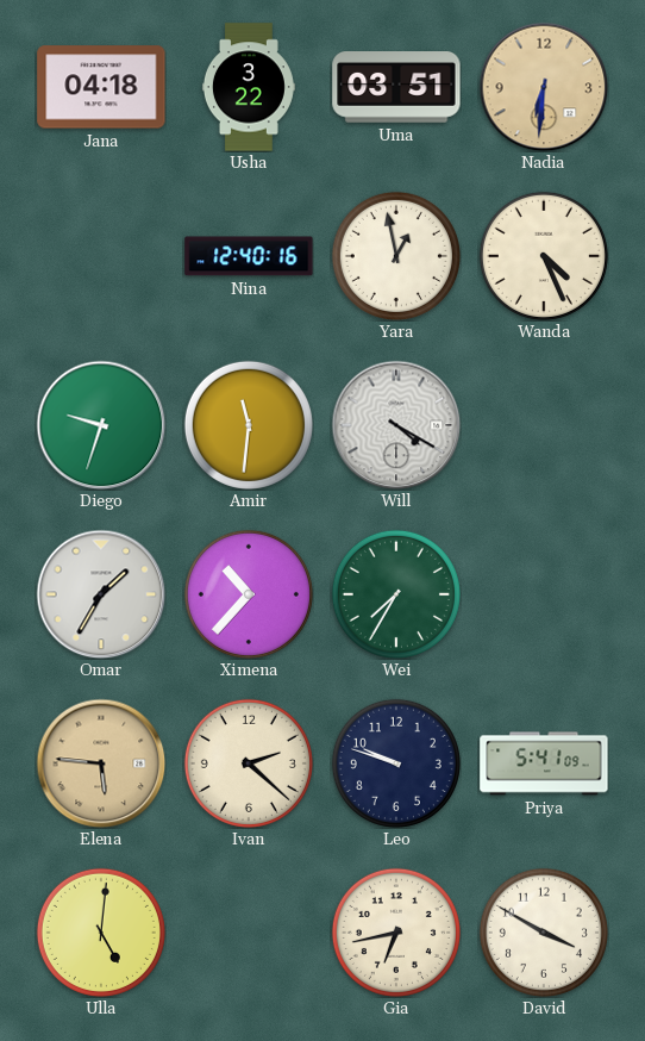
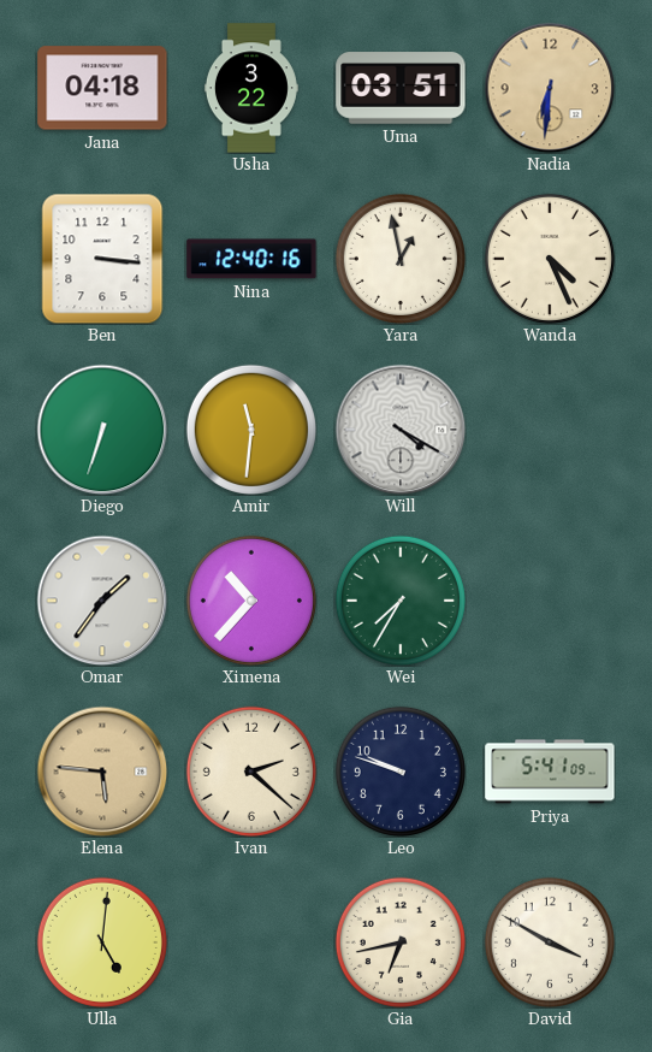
Ben: none -> 3:16
Diego: 9:33 -> 6:33
Omar: 1:35 -> 1:36
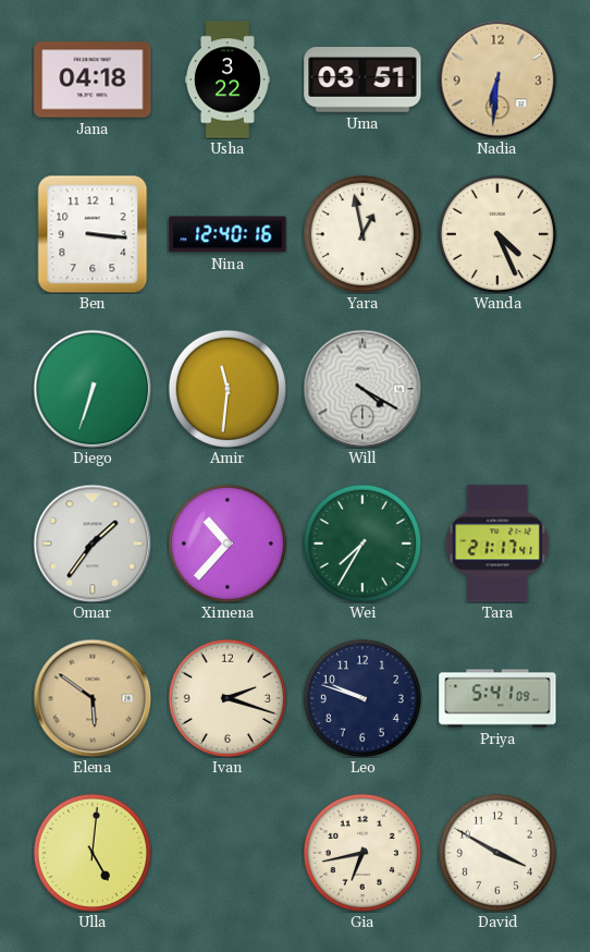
Tara: none -> 21:17
Elena: 5:46 -> 5:51
Ivan: 2:22 -> 2:18
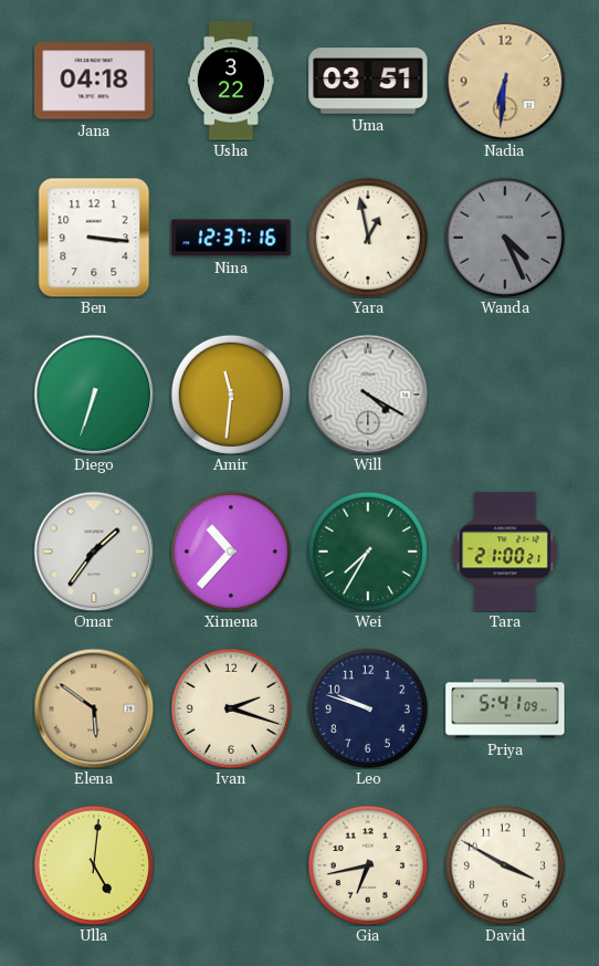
Nina: 12:40 -> 12:37
Wanda dial: cream -> grey
Tara: 21:17 -> 21:00
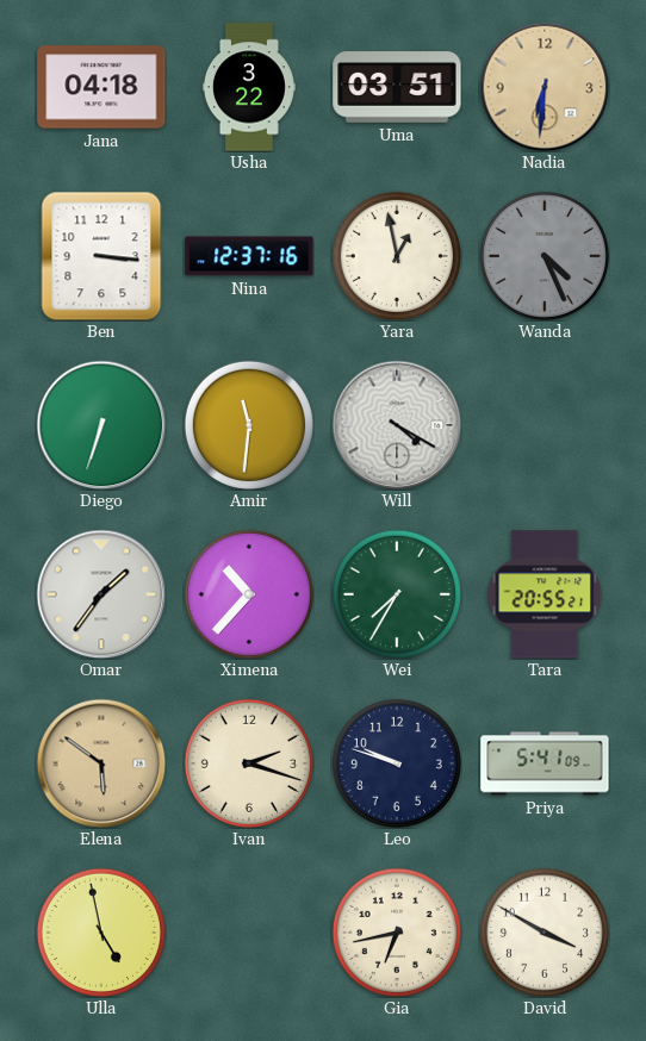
Tara: 21:00 -> 20:55
Ulla: 5:01 -> 4:58
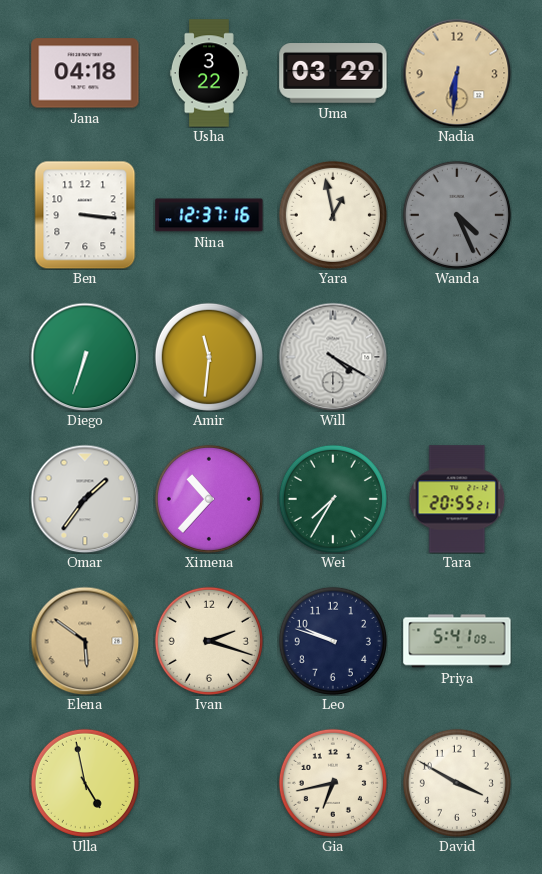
Uma: 03:51 -> 03:29
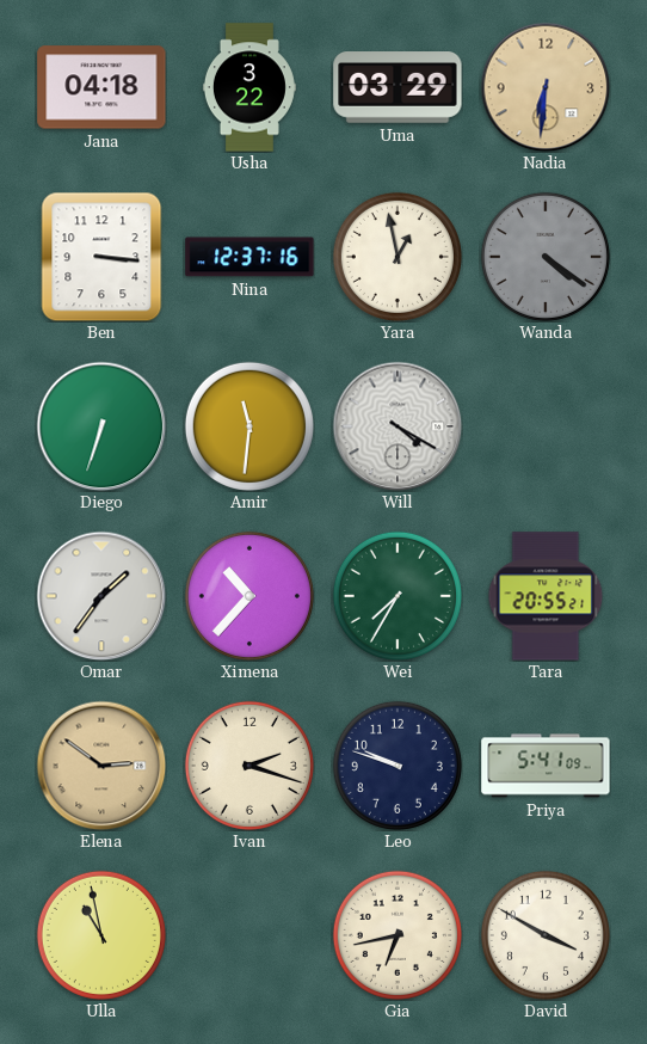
Wanda: 4:26 -> 4:21
Elena: 5:51 -> 2:51
Ulla: 4:58 -> 10:58
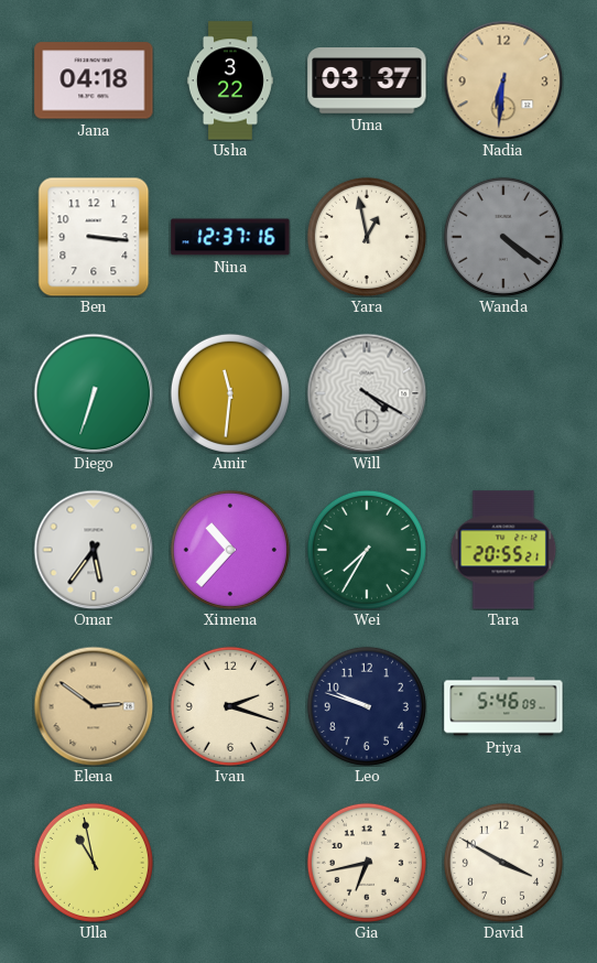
Uma: 03:29 -> 03:37
Omar: 1:36 -> 5:36
Priya: 5:41 -> 5:46
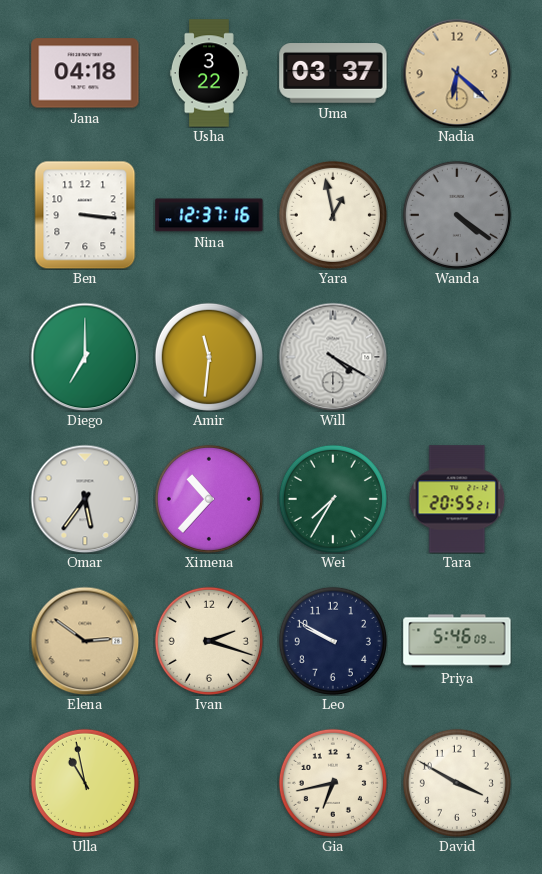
Nadia: 6:31 -> 6:22
Diego: 6:33 -> 7:00
Leo: 9:48 -> 9:50
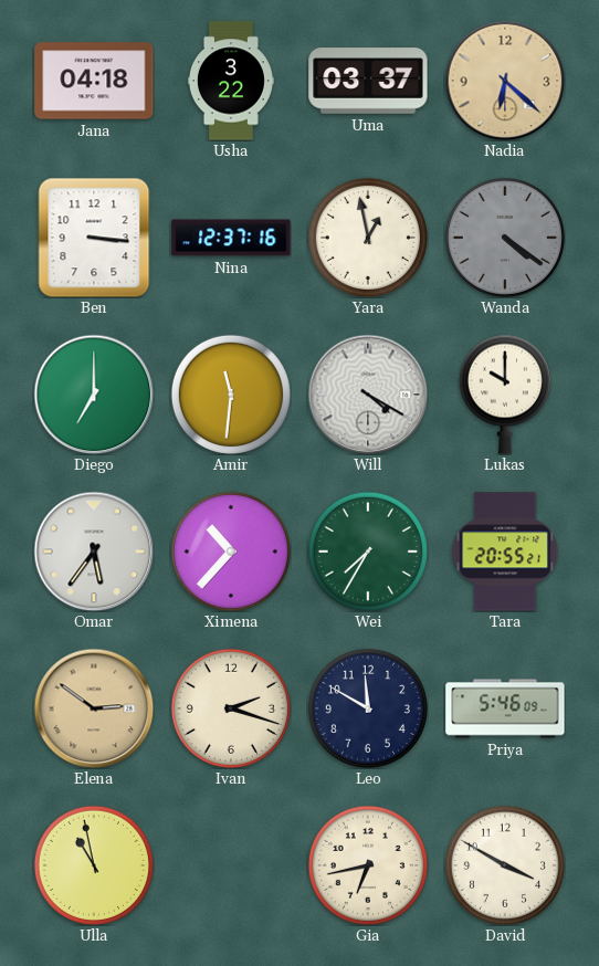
Lukas: none -> 10:00
Leo: 9:50 -> 11:50
